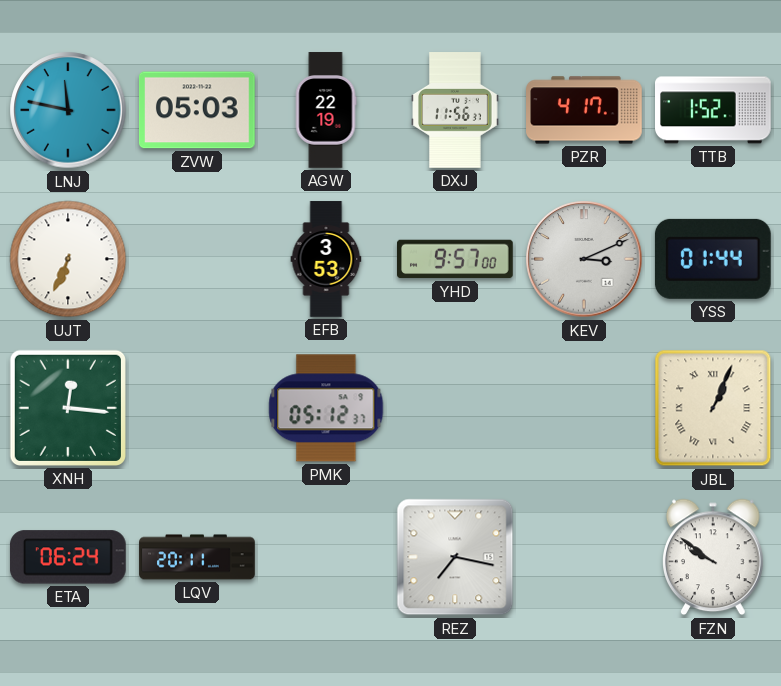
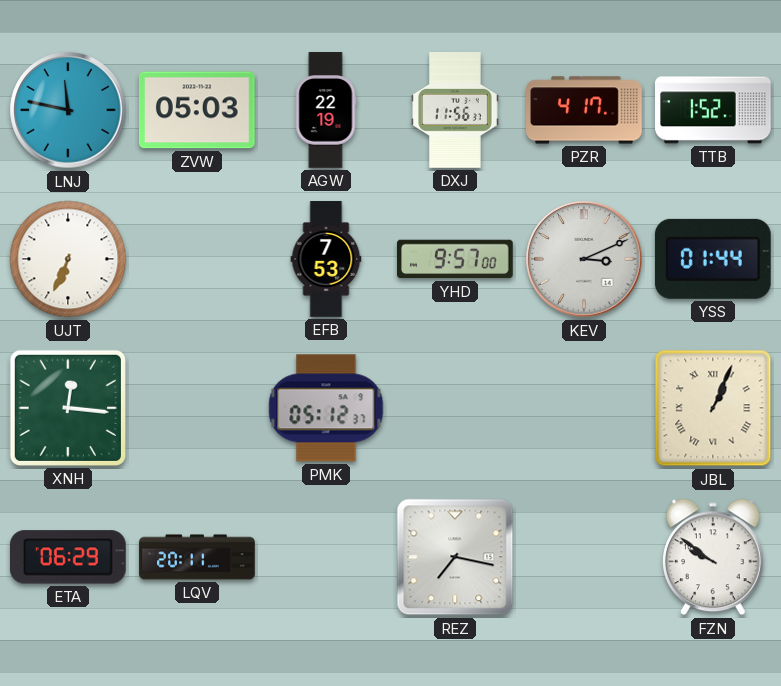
EFB: 3:53 -> 7:53
ETA: 06:24 -> 06:29
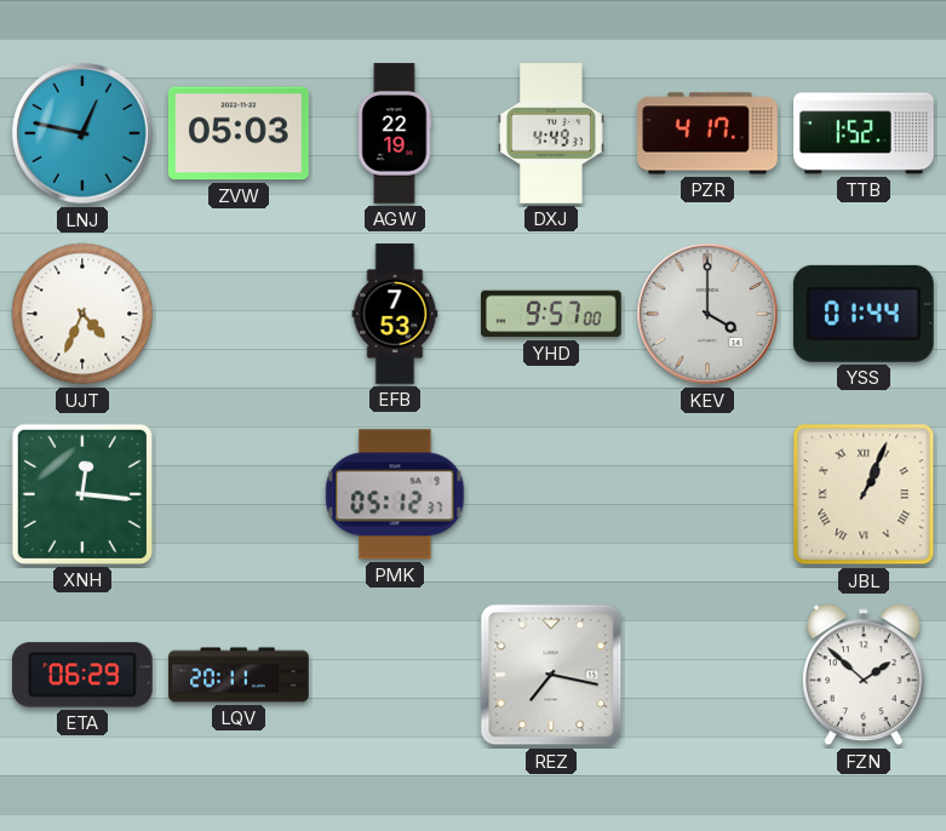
LNJ: 11:47 -> 12:47
DXJ: 11:56 -> 4:49
UJT: 6:34 -> 4:34
KEV: 3:11 -> 4:00
FZN: 9:51 -> 1:52
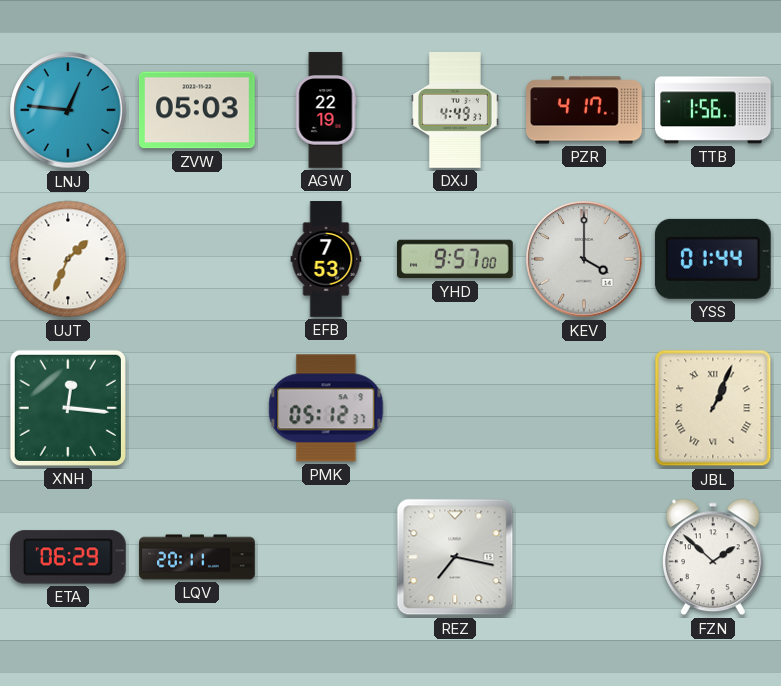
LNJ: 12:47 -> 12:46
TTB: 1:52 -> 1:56
UJT: 4:34 -> 1:34
